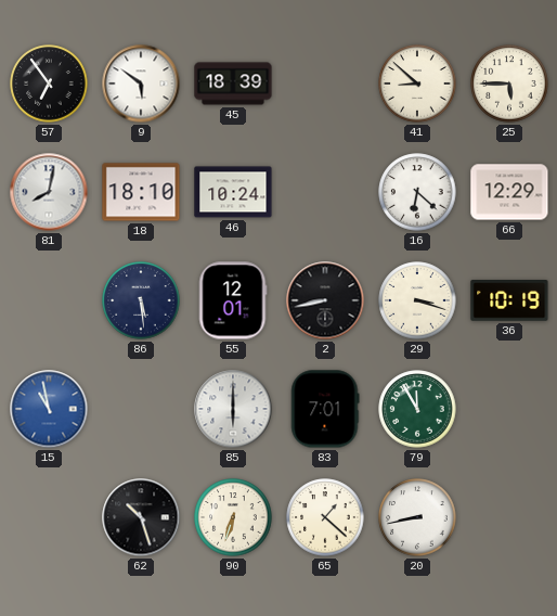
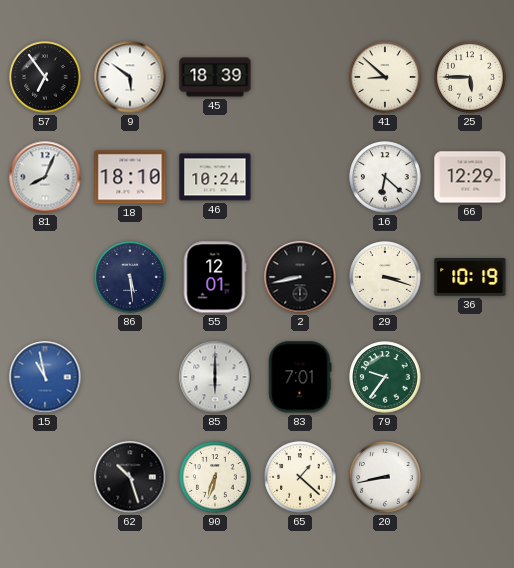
81: 8:02 -> 8:04
79: 11:55 -> 9:36
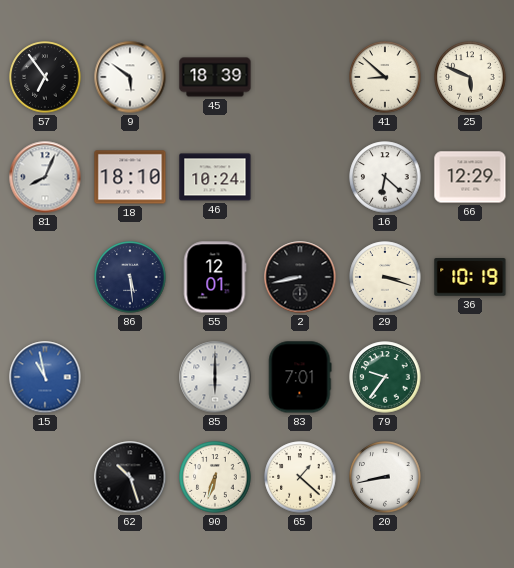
25: 5:45 -> 5:49
